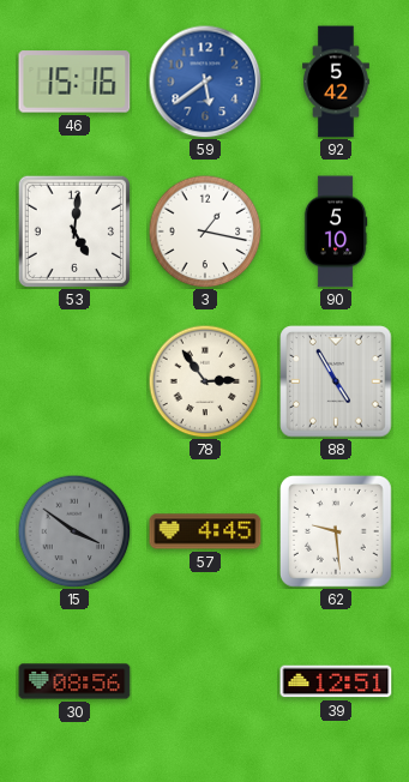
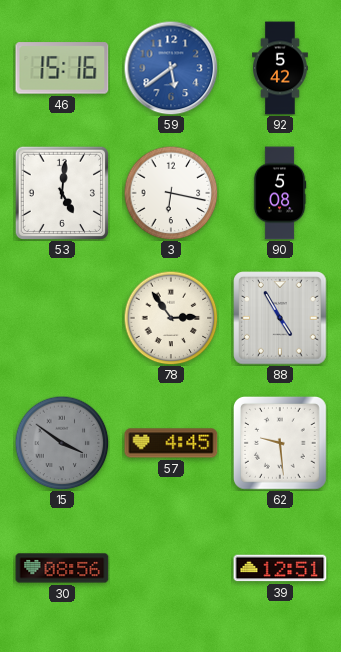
3: 1:17 -> 6:17
90: 5:10 -> 5:08
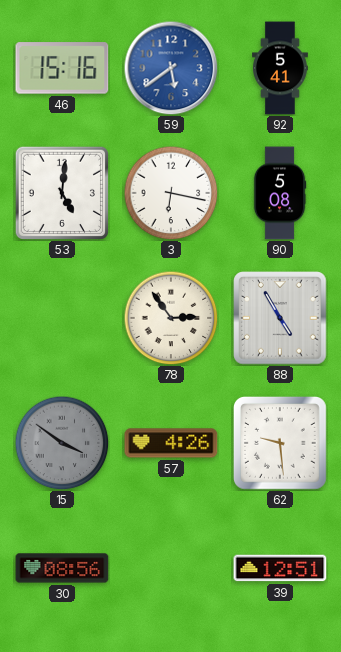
92: 5:42 -> 5:41
57: 4:45 -> 4:26
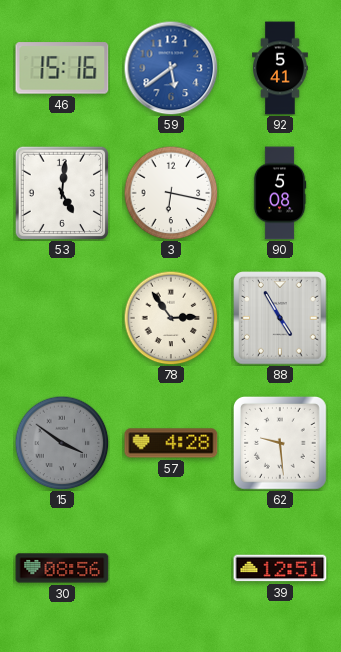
57: 4:26 -> 4:28
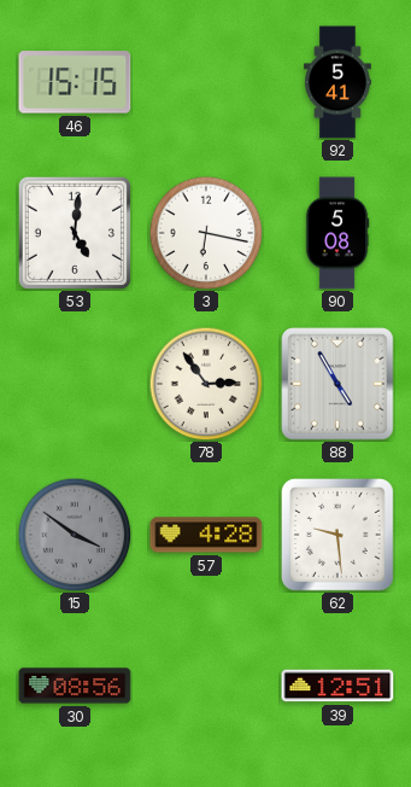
46: 15:16 -> 15:15
59: 5:39 -> none
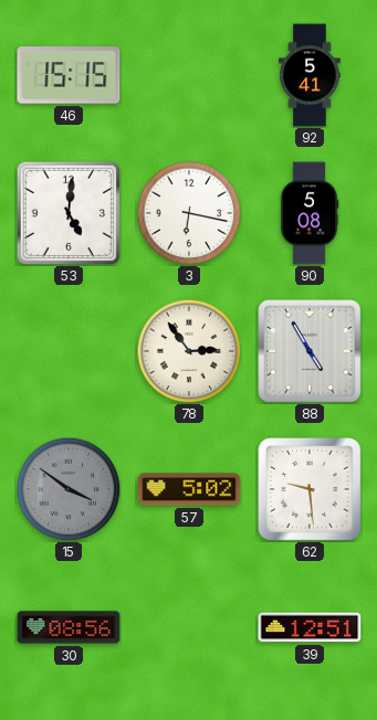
57: 4:28 -> 5:02
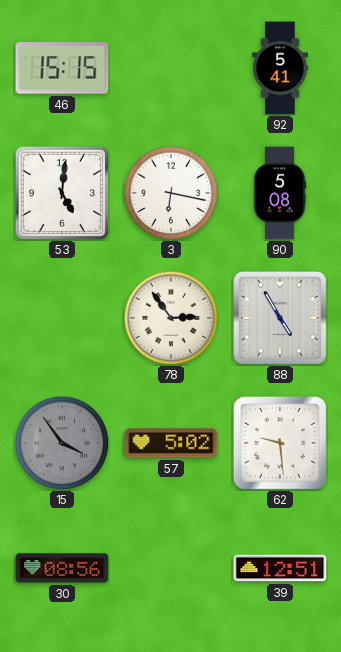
15: 3:51 -> 3:54
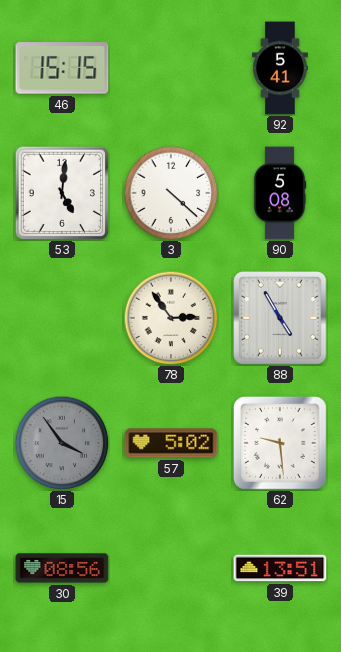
3: 6:17 -> 4:22
39: 12:51 -> 13:51
